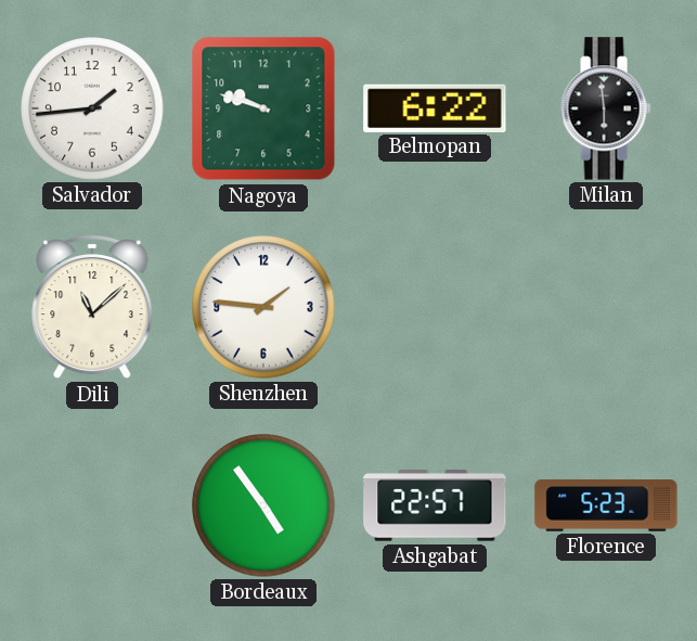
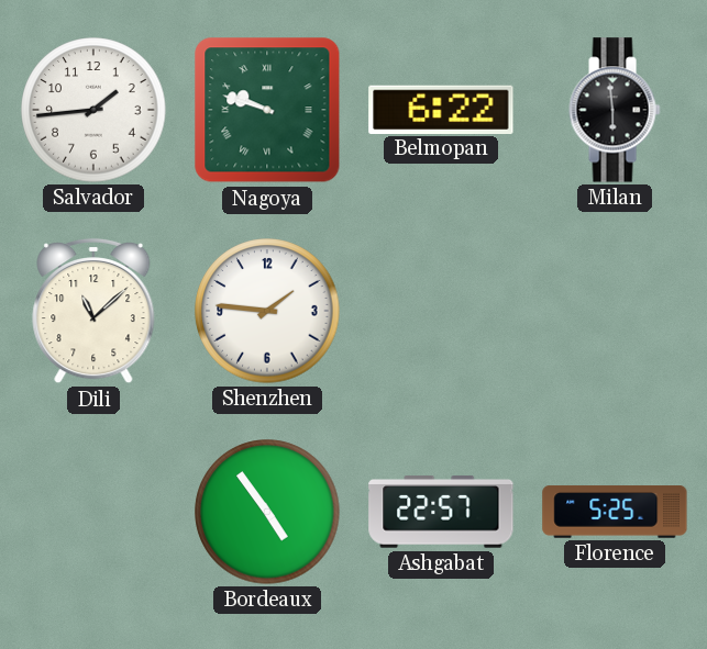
Nagoya numerals: Arabic -> Roman
Florence: 5:23 -> 5:25
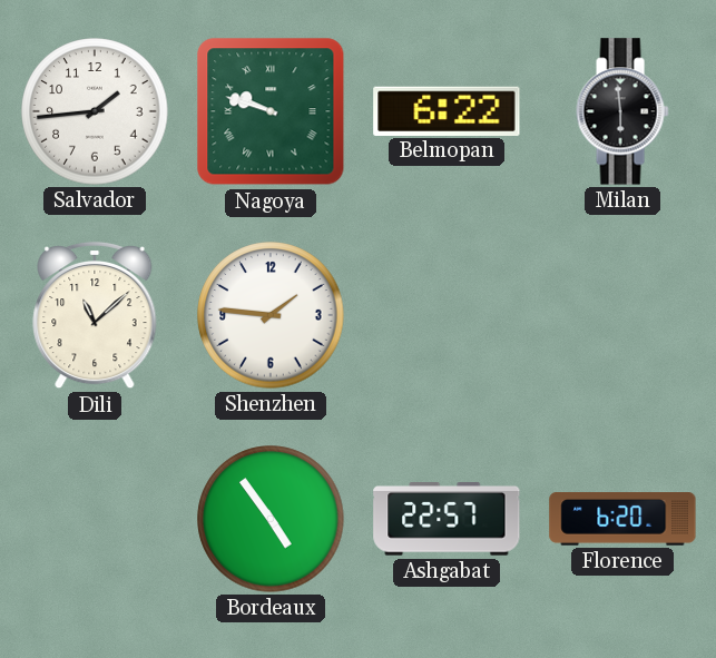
Florence: 5:25 -> 6:20
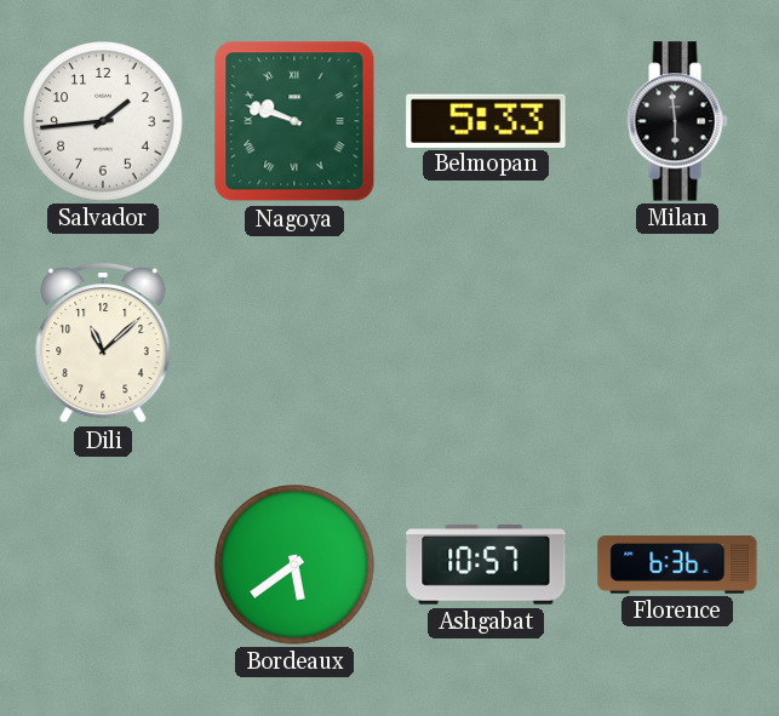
Belmopan: 6:22 -> 5:33
Shenzhen: 1:46 -> none
Bordeaux: 4:54 -> 5:39
Ashgabat: 22:57 -> 10:57
Florence: 6:20 -> 6:36
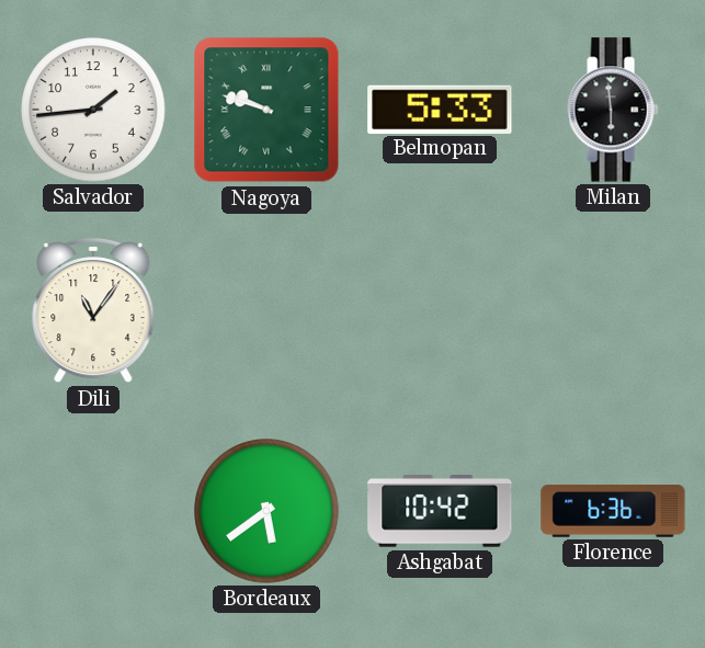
Dili: 11:08 -> 11:06
Ashgabat: 10:57 -> 10:42
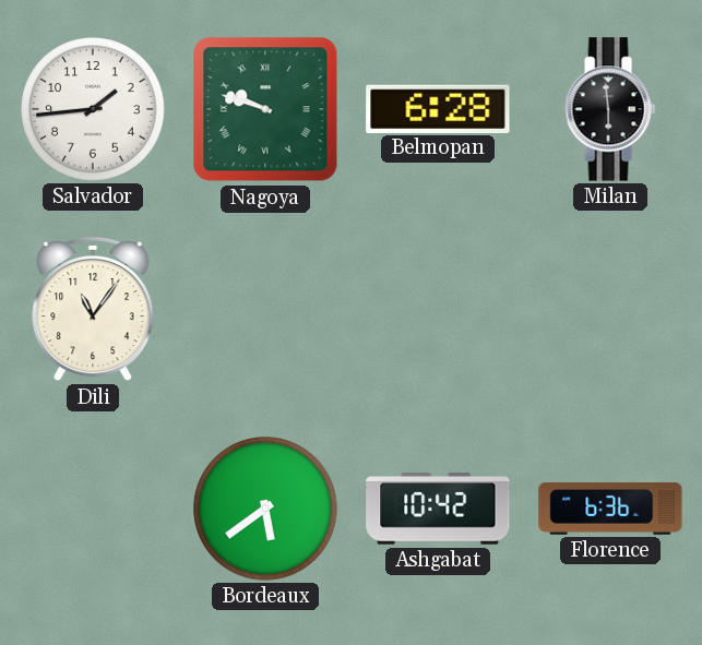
Belmopan: 5:33 -> 6:28
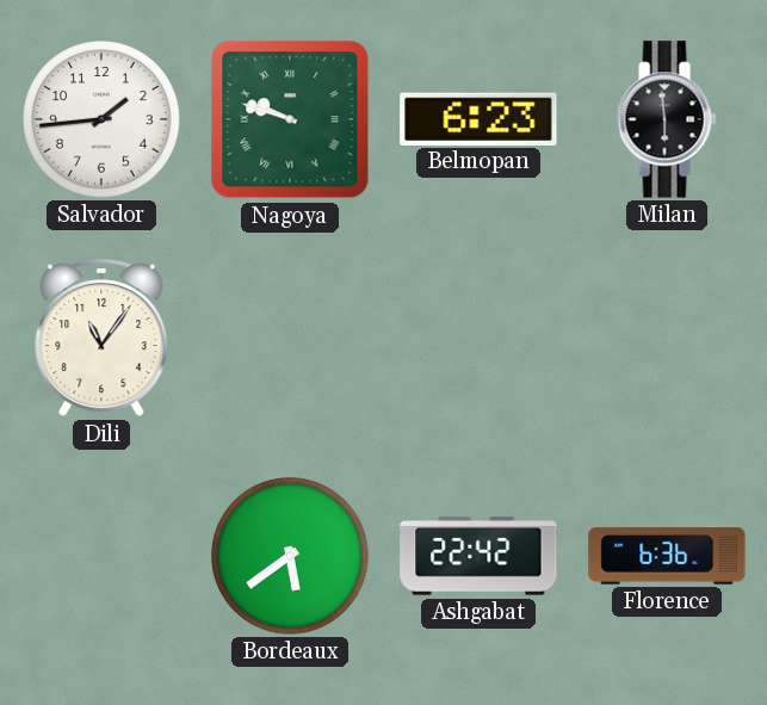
Belmopan: 6:28 -> 6:23
Ashgabat: 10:42 -> 22:42
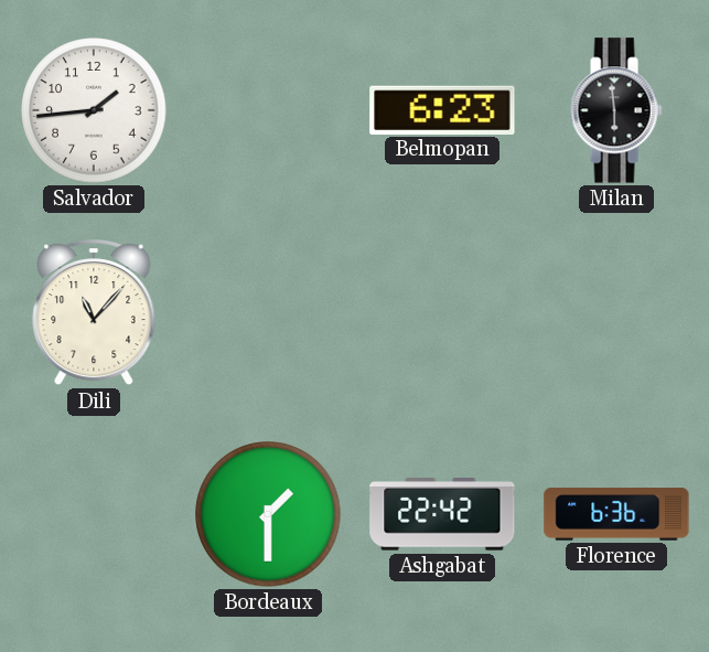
Nagoya: 9:48 -> none
Dili: 11:06 -> 11:07
Bordeaux: 5:39 -> 1:30
